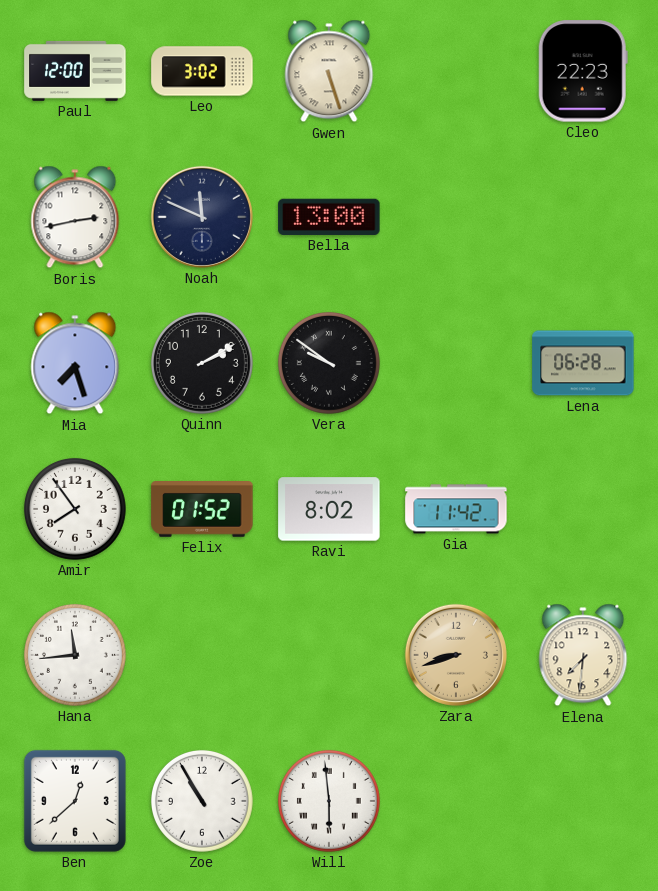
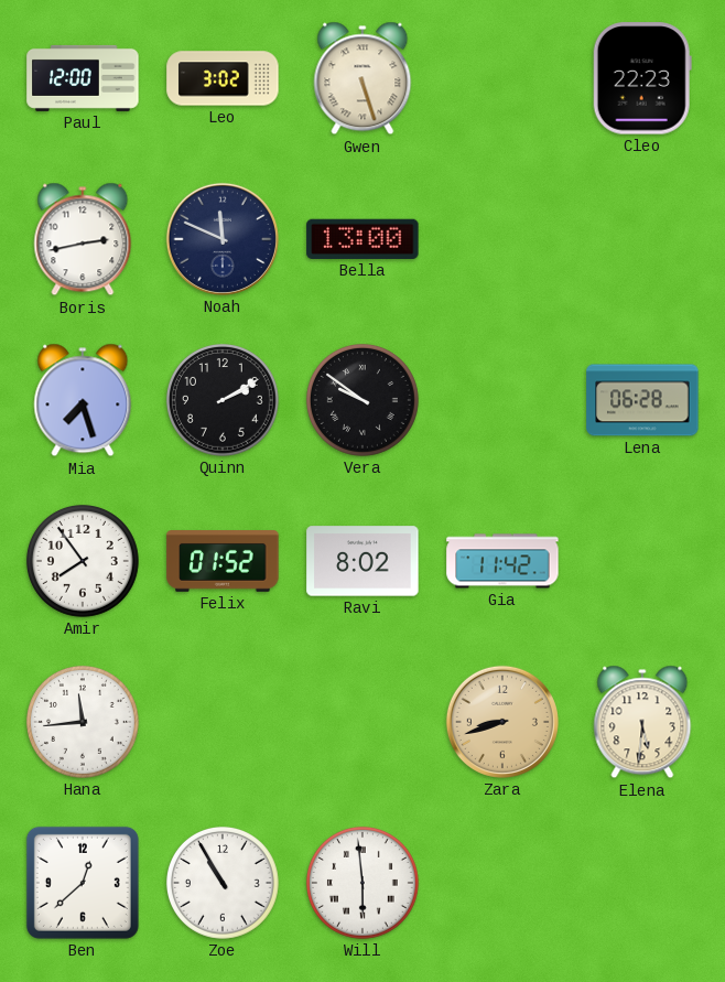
Elena: 7:31 -> 5:31
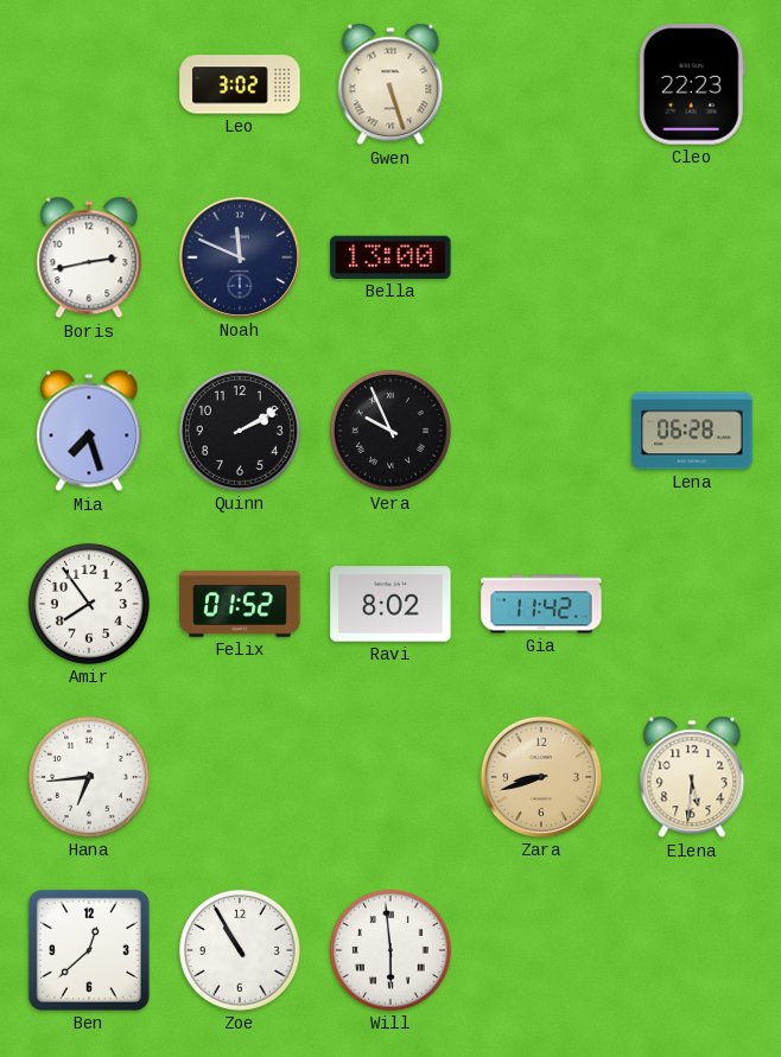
Paul: 12:00 -> none
Vera: 9:51 -> 9:56
Hana: 11:44 -> 6:44
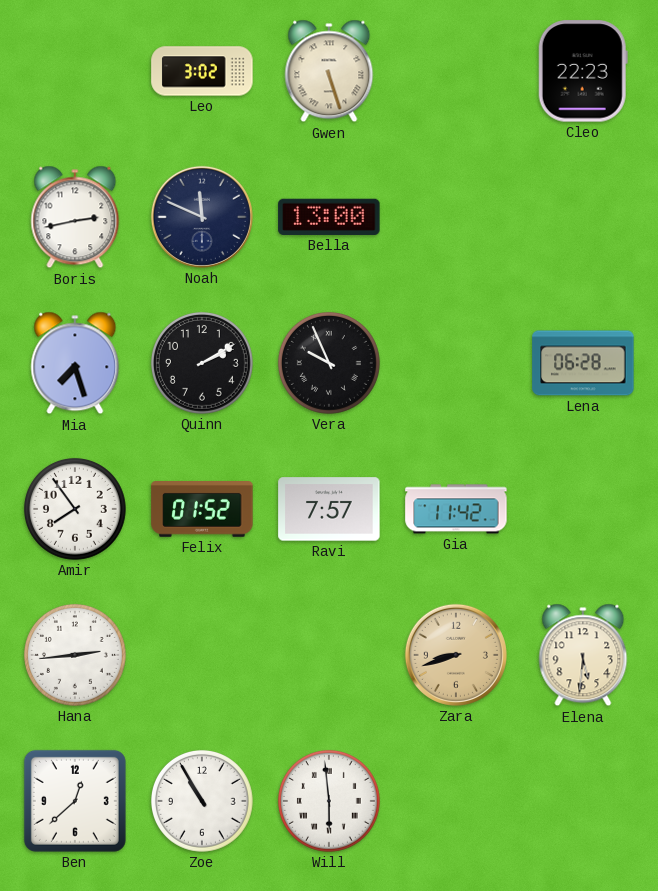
Ravi: 8:02 -> 7:57
Hana: 6:44 -> 2:44
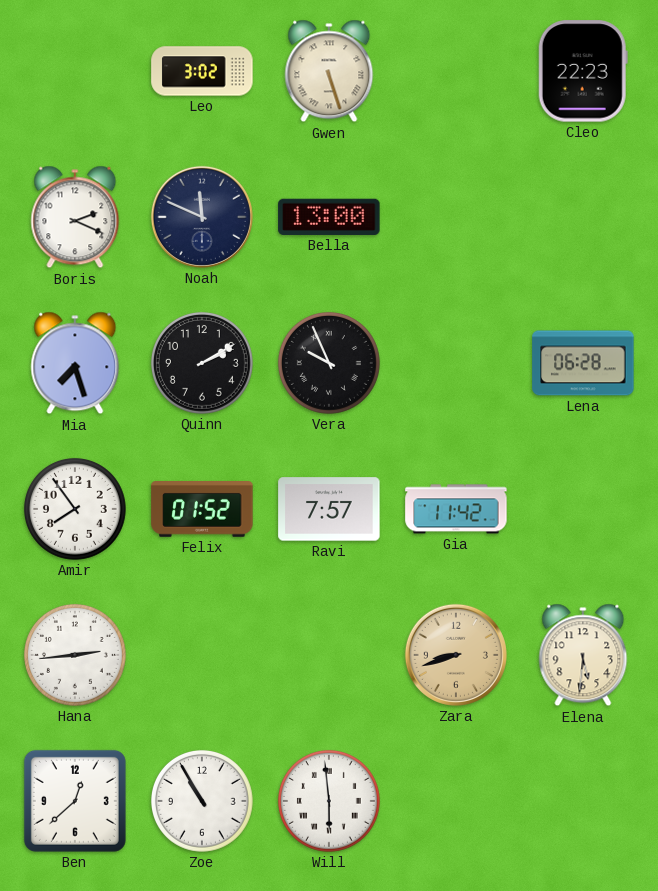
Boris: 2:43 -> 2:19
